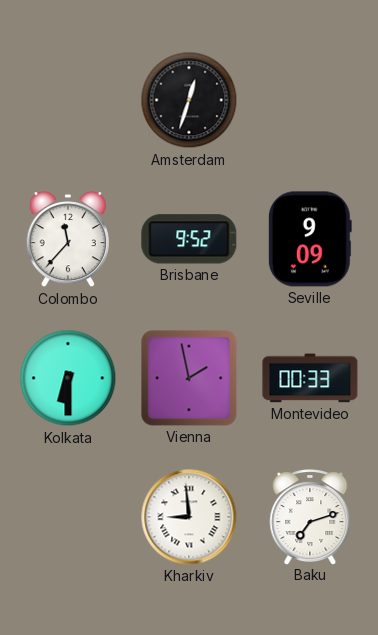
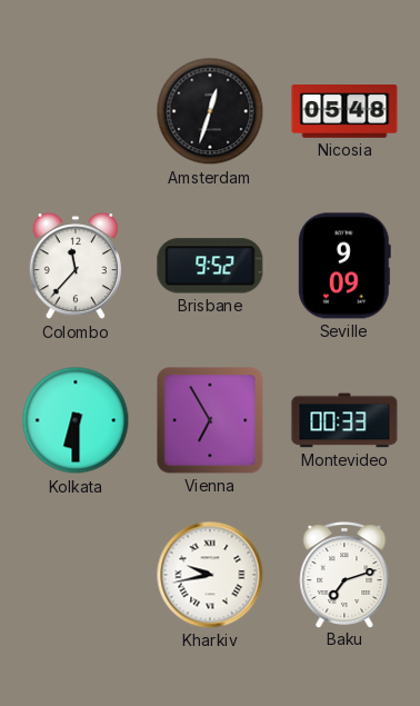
Nicosia: none -> 05:48
Vienna: 1:58 -> 6:55
Kharkiv: 8:59 -> 9:43
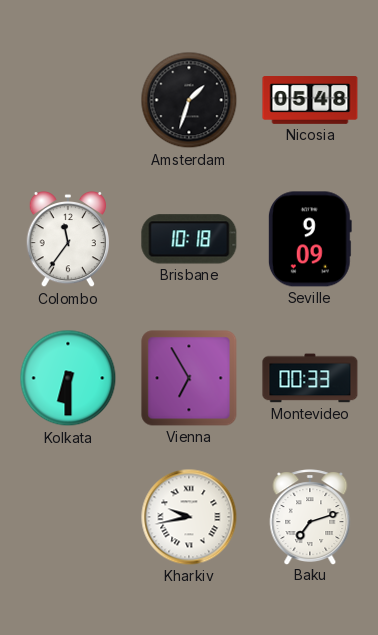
Amsterdam: 12:33 -> 1:33
Colombo: 11:37 -> 11:36
Brisbane: 9:52 -> 10:18
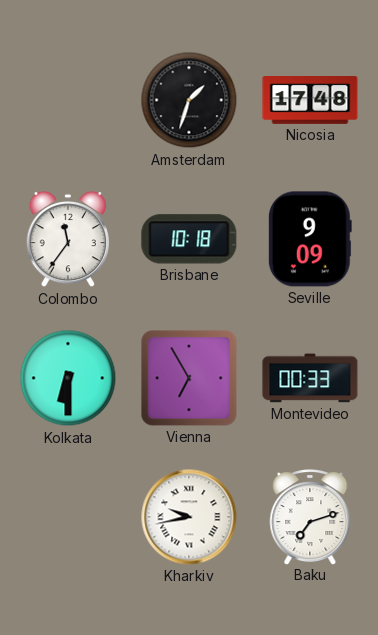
Nicosia: 05:48 -> 17:48
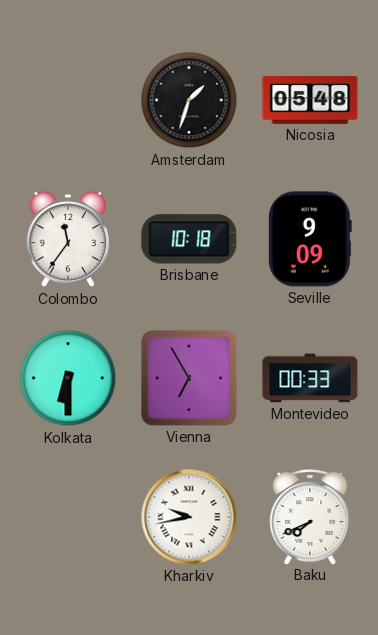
Nicosia: 17:48 -> 05:48
Baku: 7:12 -> 7:41
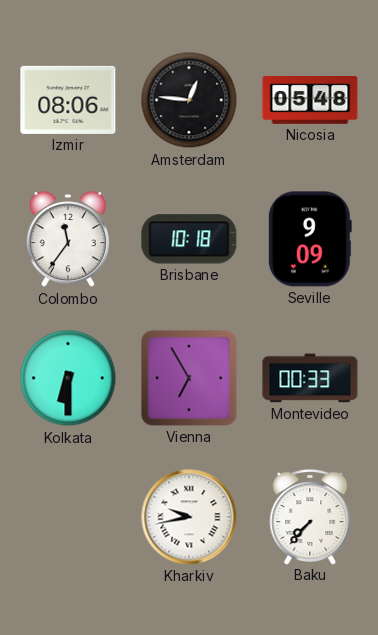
Izmir: none -> 08:06
Amsterdam: 1:33 -> 12:46
Baku: 7:41 -> 7:37
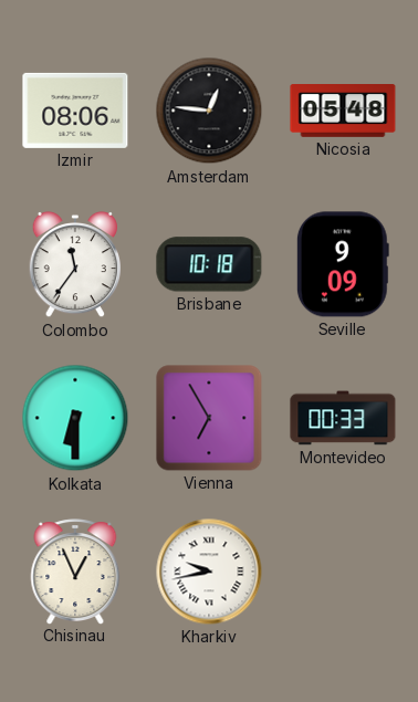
Chisinau: none -> 12:56
Baku: 7:37 -> none
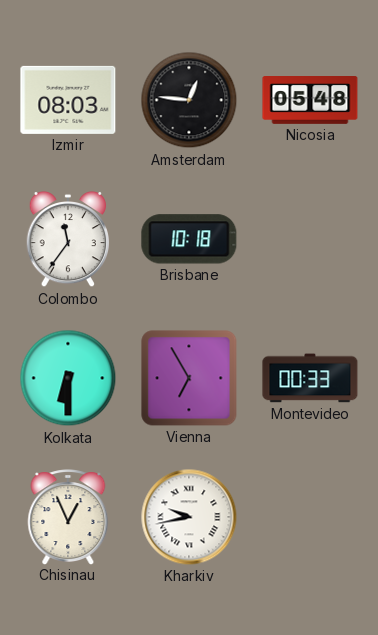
Izmir: 08:06 -> 08:03
Seville: 9:09 -> none
